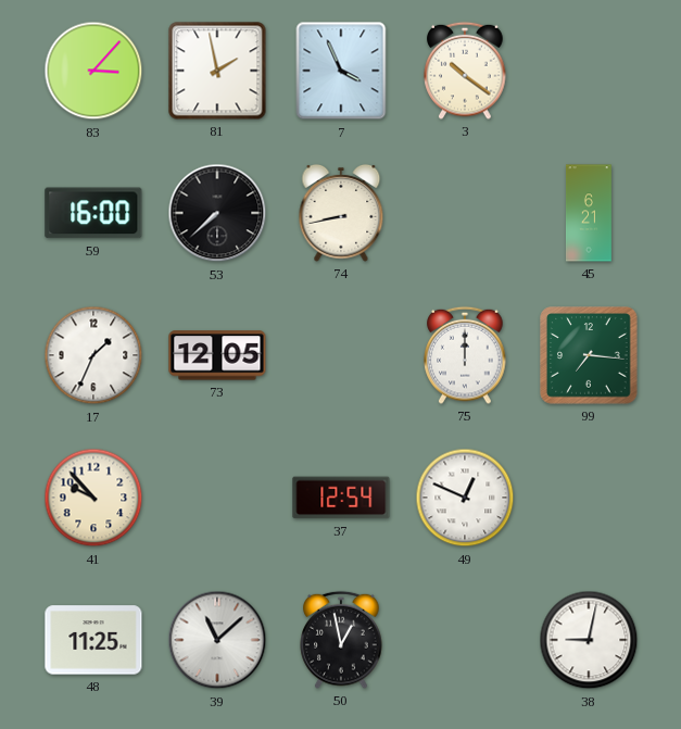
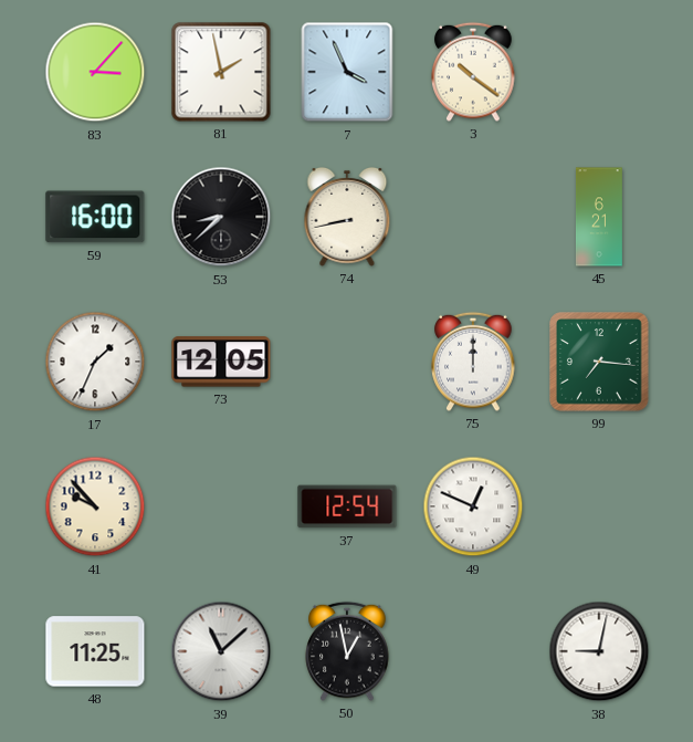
53: 7:38 -> 8:38
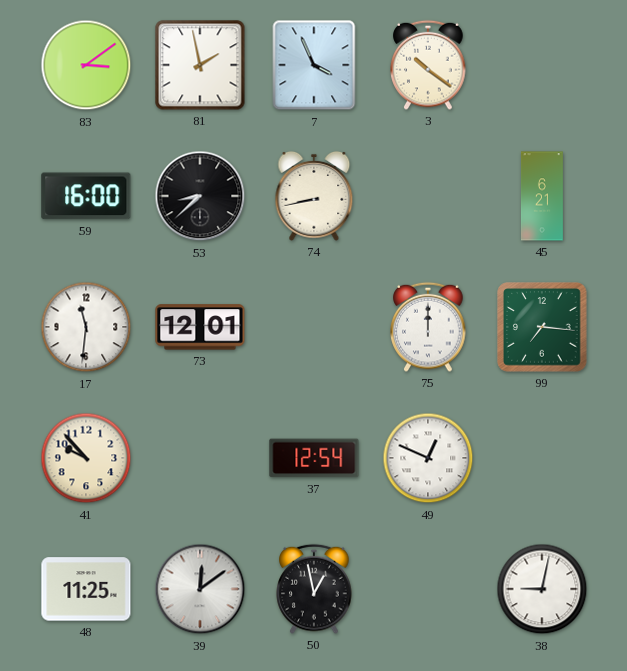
83: 3:07 -> 3:09
17: 1:34 -> 11:31
73: 12:05 -> 12:01
39: 11:08 -> 12:09
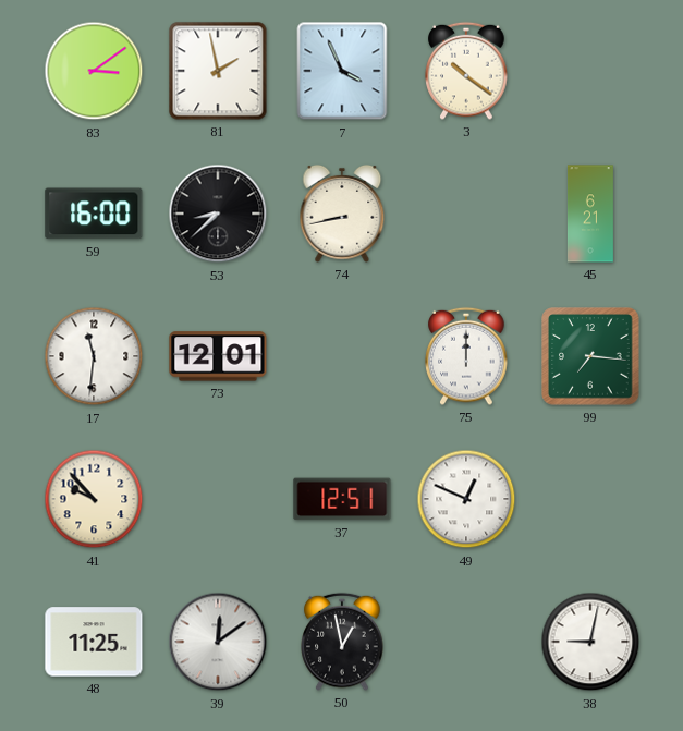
37: 12:54 -> 12:51
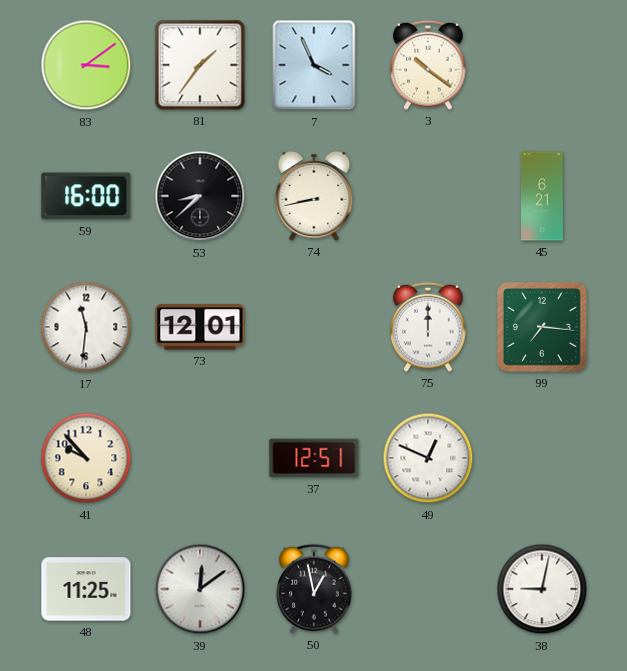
81: 1:58 -> 1:36
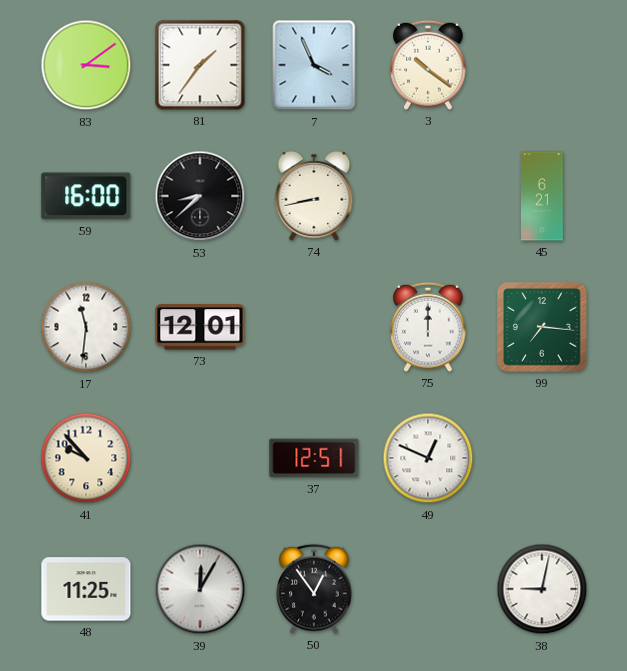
39: 12:09 -> 12:05
50: 12:58 -> 12:54
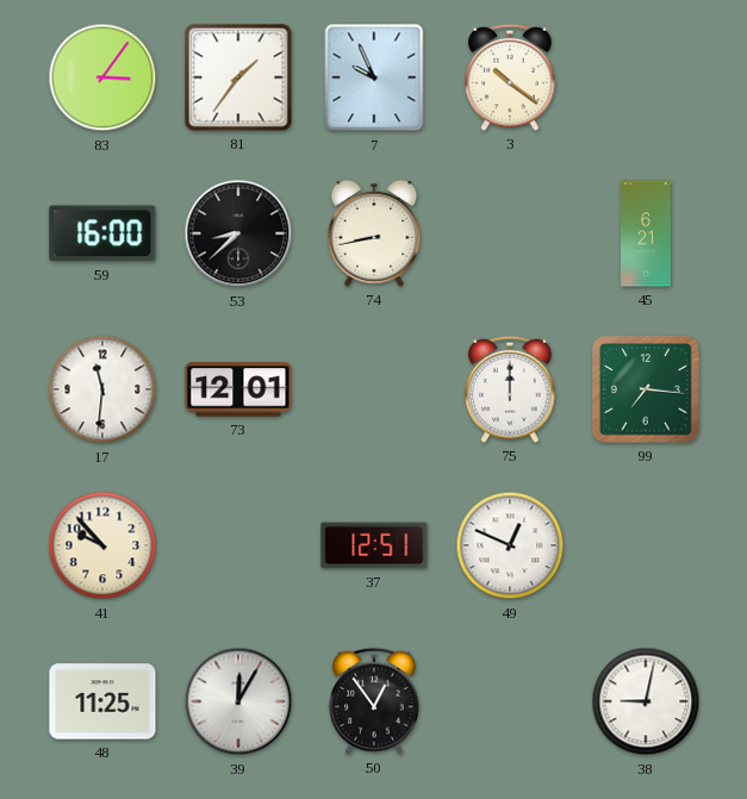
83: 3:09 -> 3:06
7: 3:56 -> 9:56
